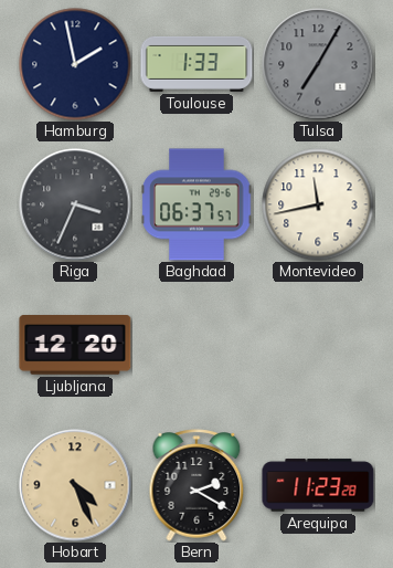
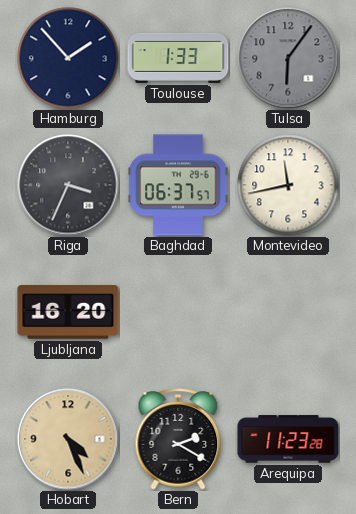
Hamburg: 1:58 -> 1:53
Tulsa: 7:05 -> 6:06
Ljubljana: 12:20 -> 16:20
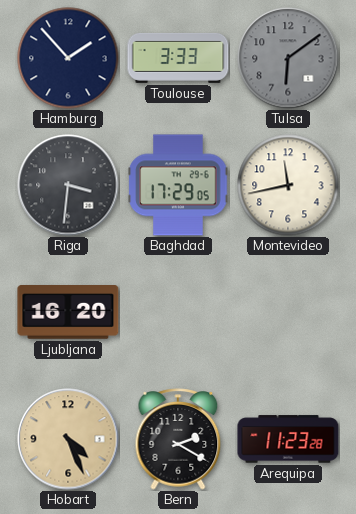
Toulouse: 1:33 -> 3:33
Tulsa: 6:06 -> 6:09
Riga: 3:34 -> 3:31
Baghdad: 06:37 -> 17:29
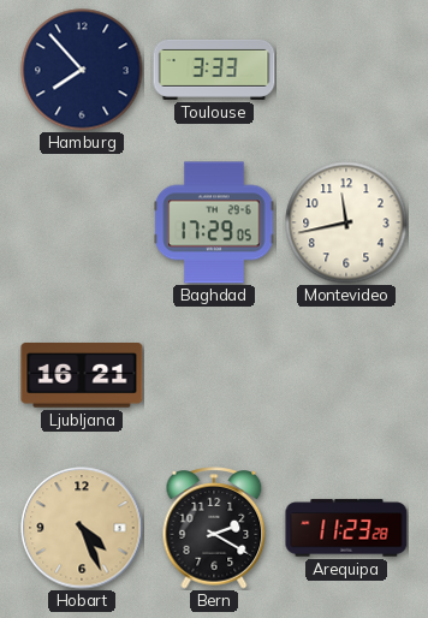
Hamburg: 1:53 -> 7:53
Tulsa: 6:09 -> none
Riga: 3:31 -> none
Ljubljana: 16:20 -> 16:21
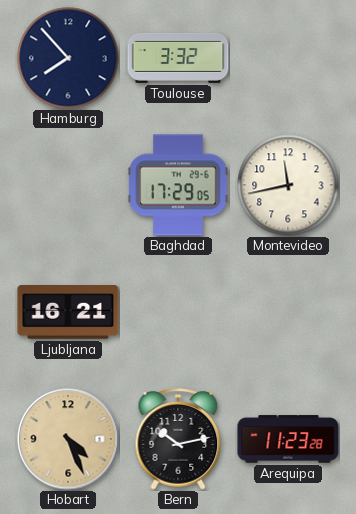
Toulouse: 3:33 -> 3:32
Bern: 2:20 -> 10:13
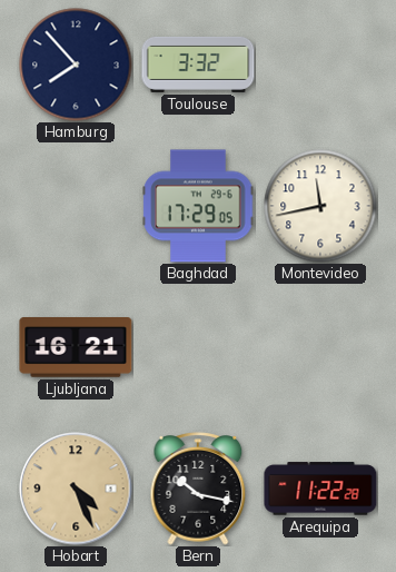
Bern: 10:13 -> 10:17
Arequipa: 11:23 -> 11:22
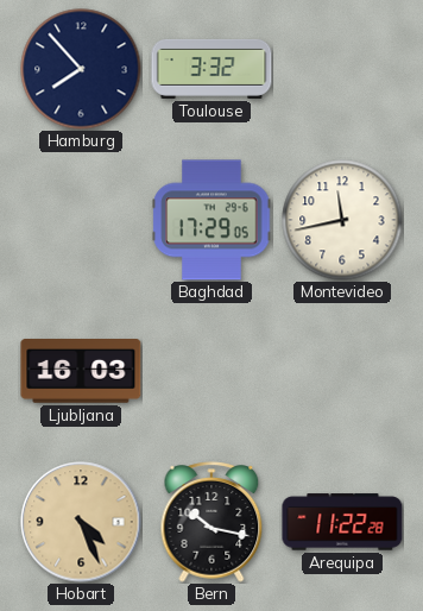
Ljubljana: 16:21 -> 16:03
